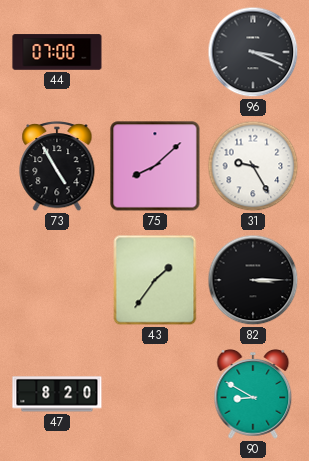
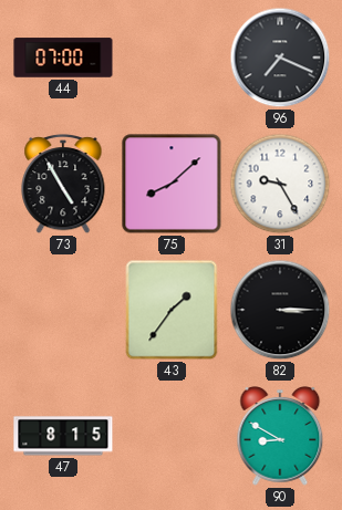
96: 3:19 -> 7:19
47: 8:20 -> 8:15
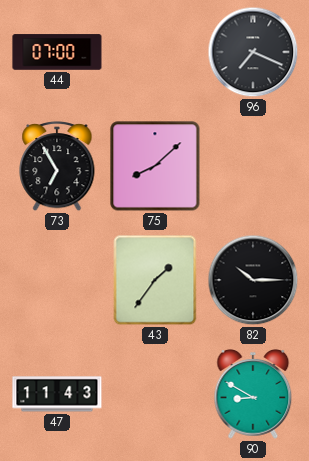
73: 4:55 -> 6:55
31: 9:25 -> none
82: 3:15 -> 10:15
47: 8:15 -> 11:43
